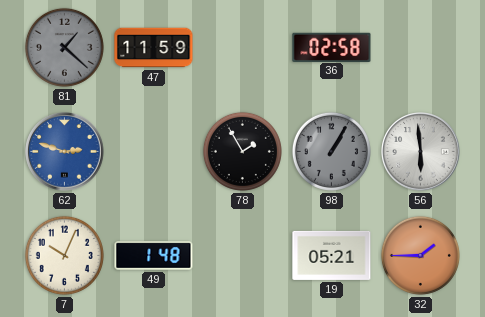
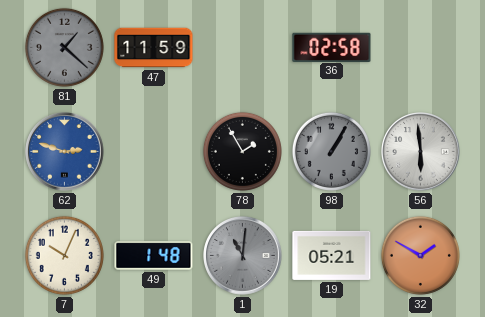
1: none -> 11:01
32: 1:45 -> 1:50
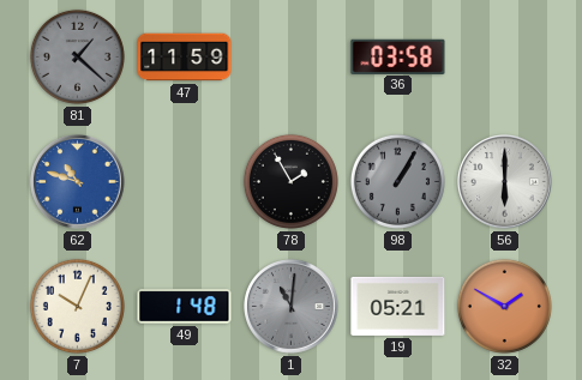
36: 02:58 -> 03:58
62: 2:48 -> 10:48
56: 5:59 -> 6:00
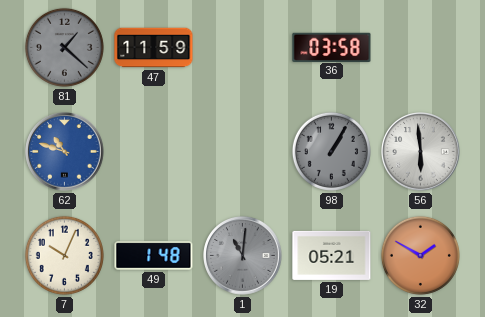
78: 1:55 -> none
56: 6:00 -> 5:59
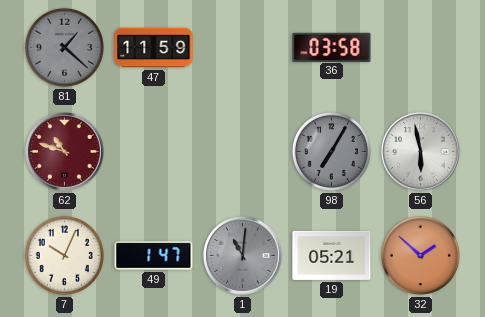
62 dial: blue -> burgundy
98: 1:05 -> 7:05
56: 5:59 -> 5:58
49: 1:48 -> 1:47
32: 1:50 -> 1:52
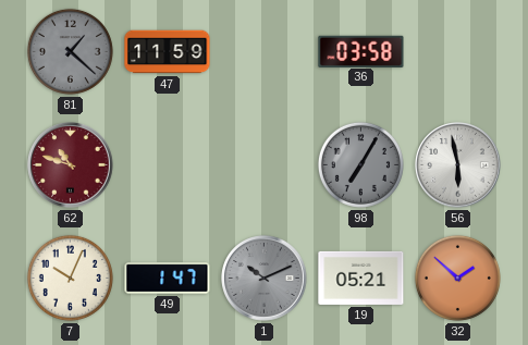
1: 11:01 -> 10:11
